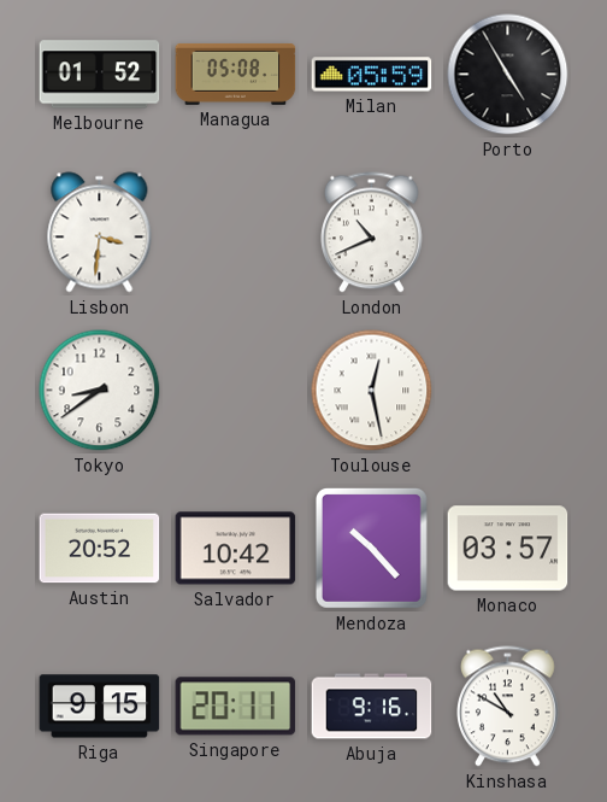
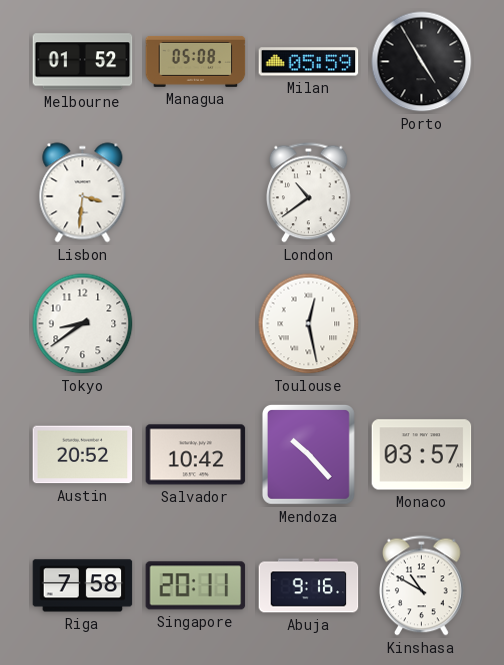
London: 10:41 -> 10:39
Riga: 9:15 -> 7:58
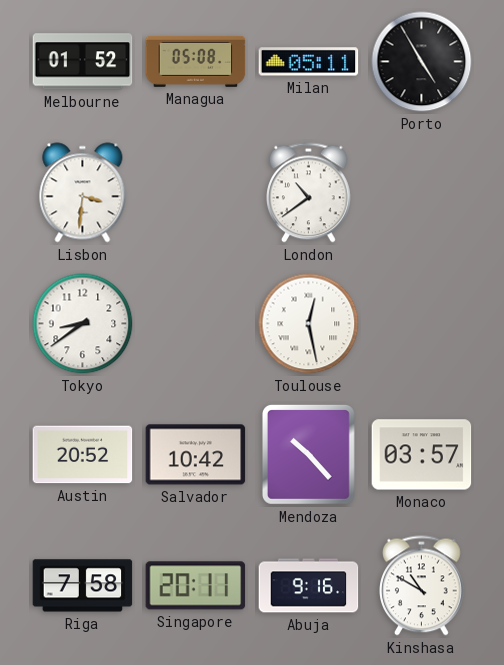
Milan: 05:59 -> 05:11
